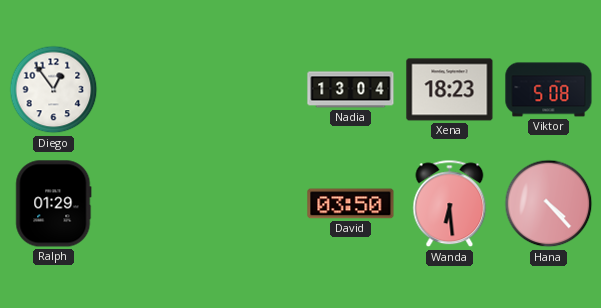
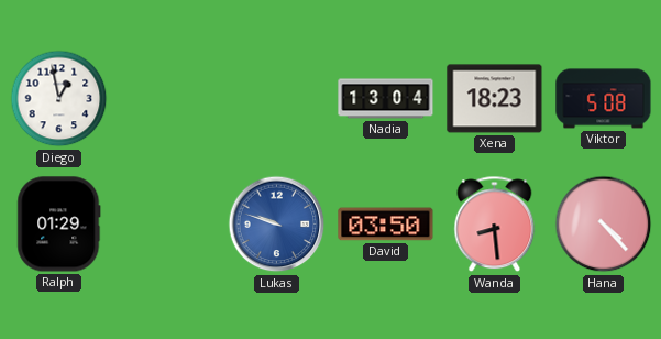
Diego: 12:54 -> 12:58
Lukas: none -> 9:48
Wanda: 6:29 -> 8:29
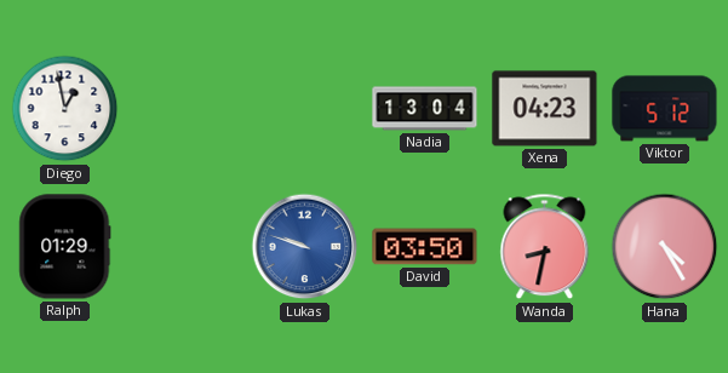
Xena: 18:23 -> 04:23
Viktor: 5:08 -> 5:12
Wanda: 8:29 -> 8:32
Hana: 4:23 -> 4:25
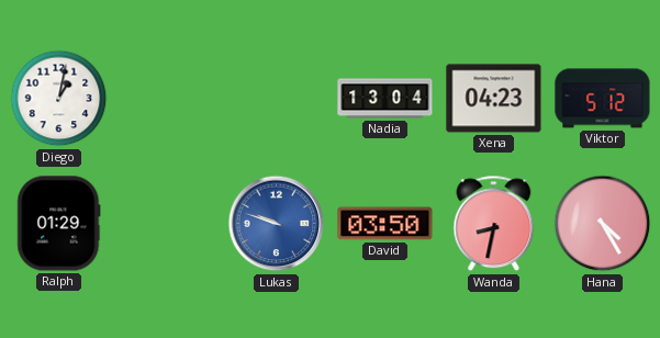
Diego: 12:58 -> 1:02
